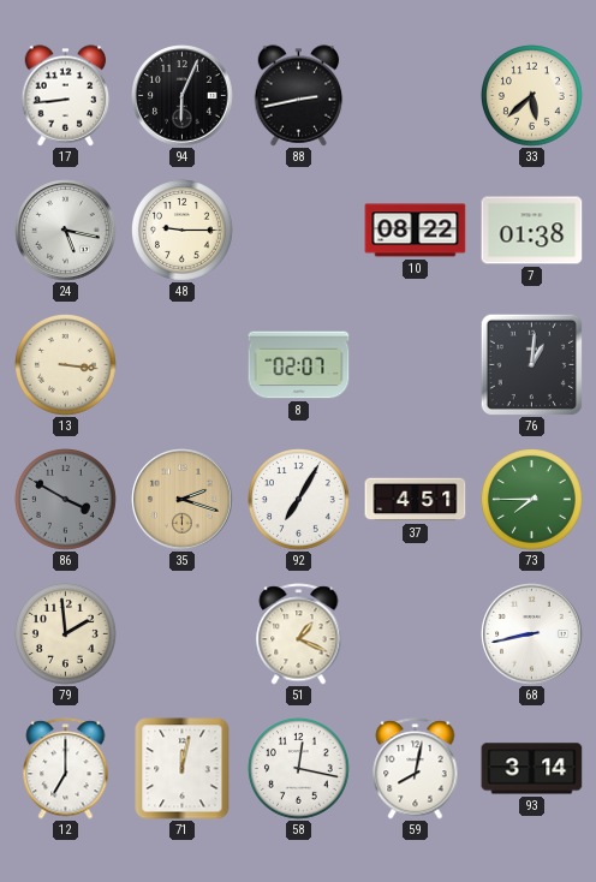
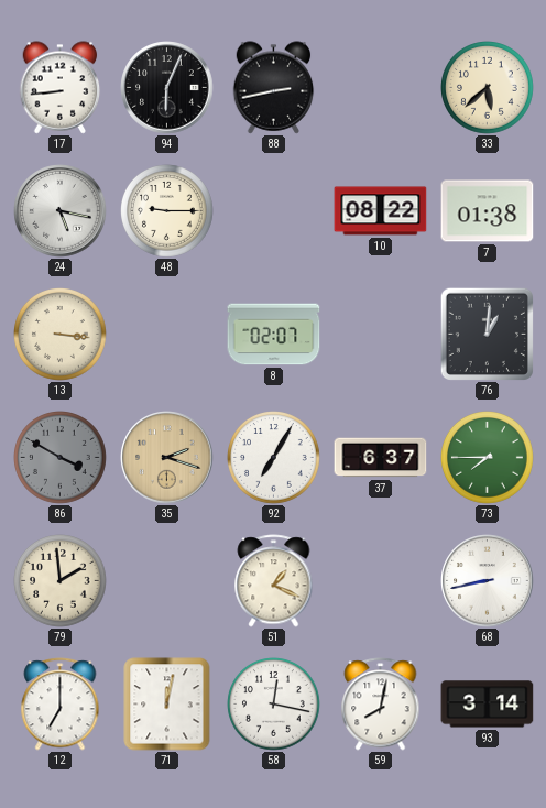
37: 4:51 -> 6:37
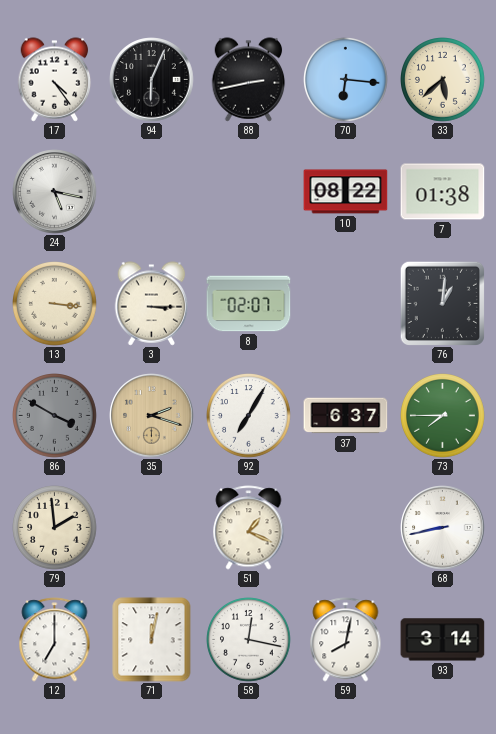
17: 8:44 -> 4:24
70: none -> 6:16
48: 9:15 -> none
3: none -> 3:15
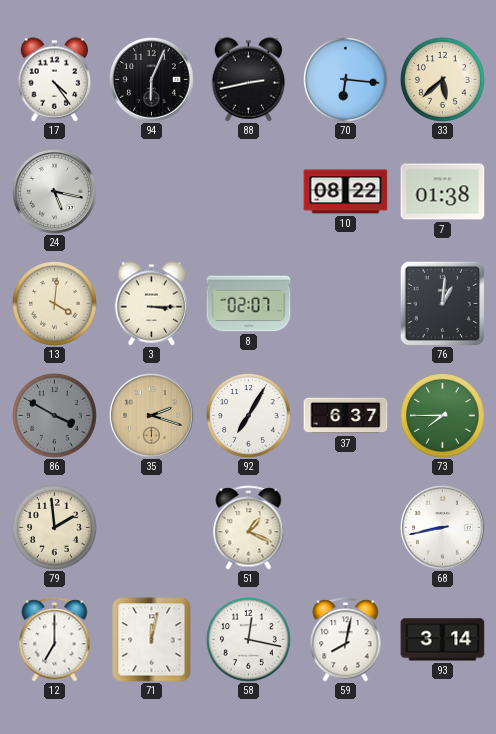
13: 3:16 -> 4:01
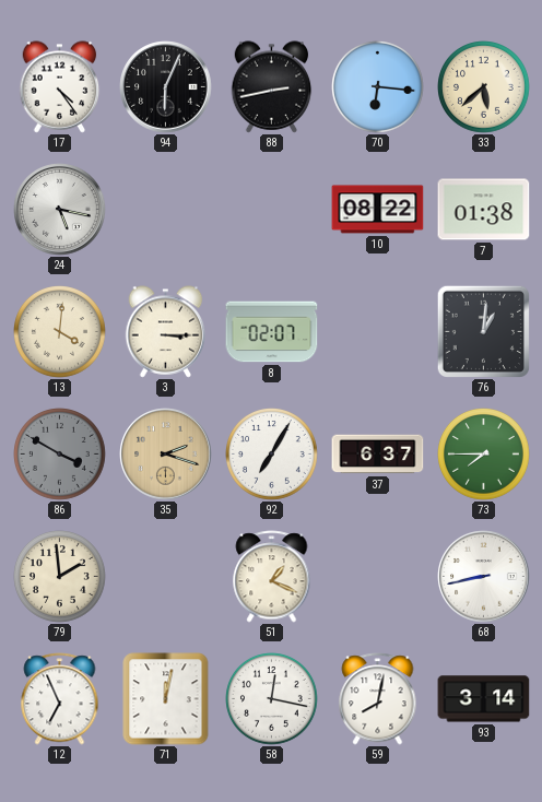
12: 7:00 -> 6:56
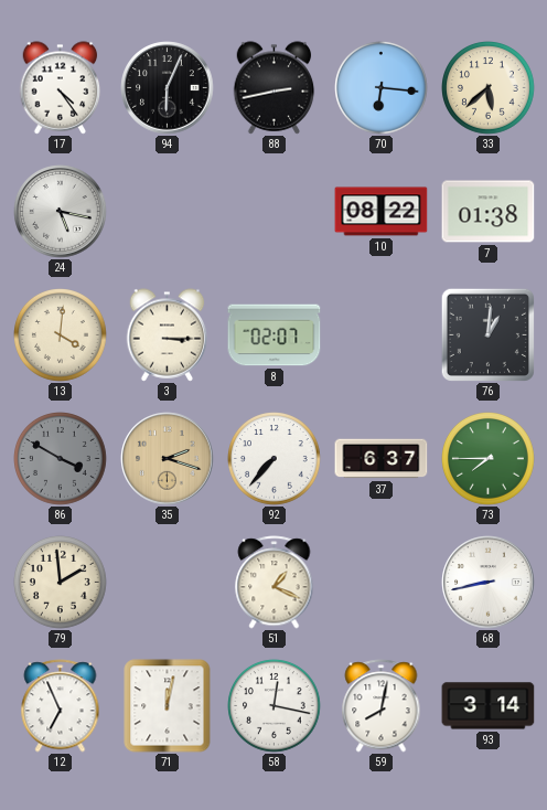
92: 7:05 -> 7:37
